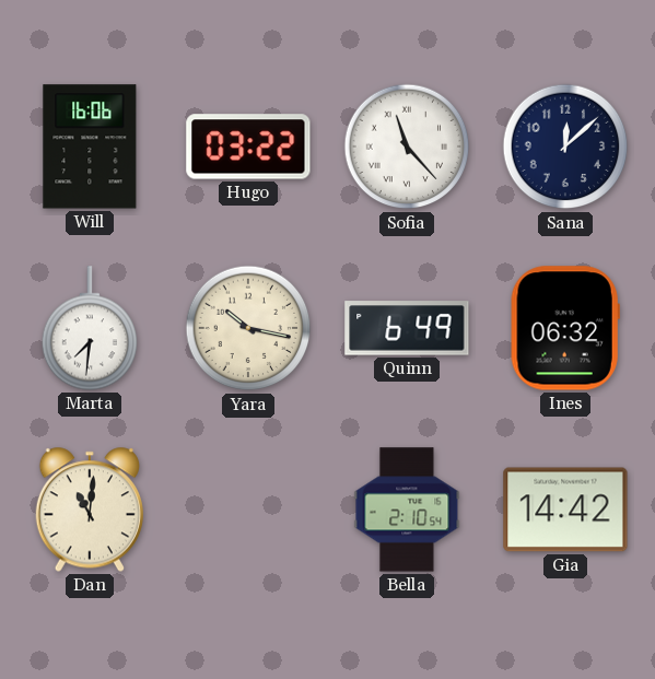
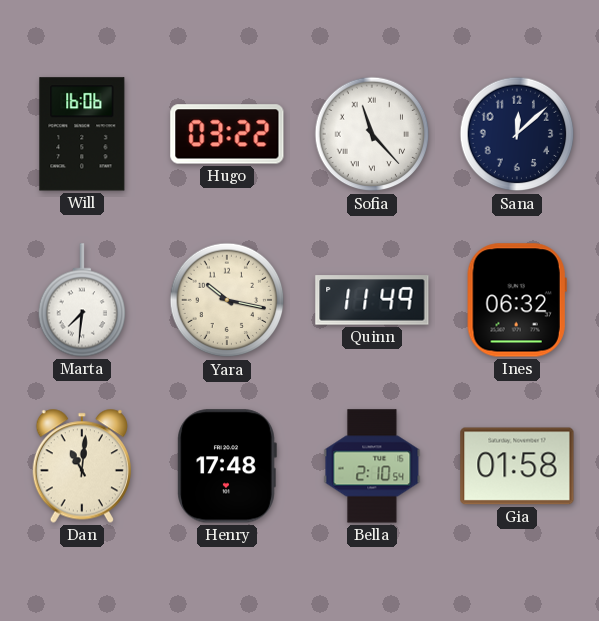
Quinn: 6:49 -> 11:49
Henry: none -> 17:48
Gia: 14:42 -> 01:58
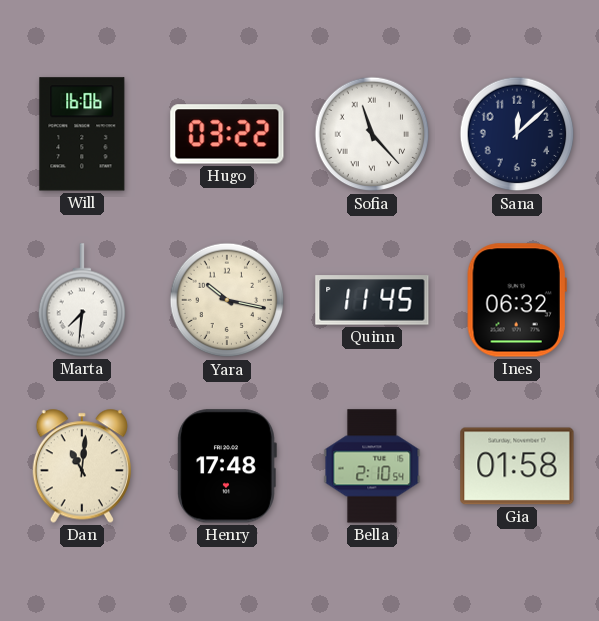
Quinn: 11:49 -> 11:45
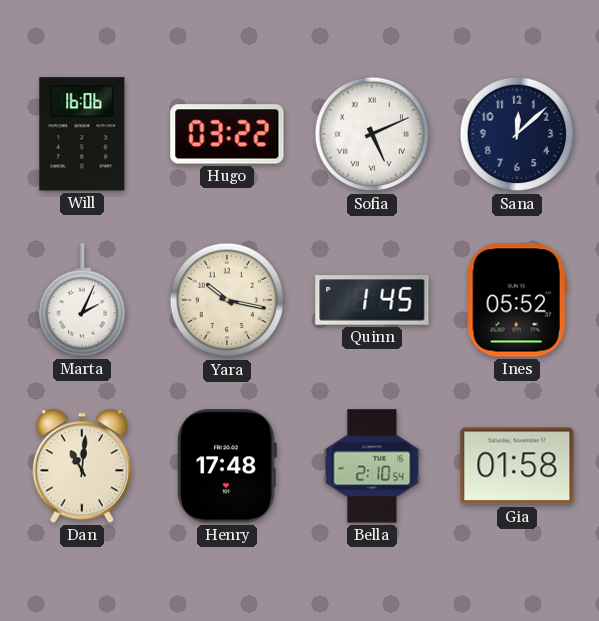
Sofia: 11:23 -> 5:11
Marta: 7:31 -> 2:04
Quinn: 11:45 -> 1:45
Ines: 06:32 -> 05:52
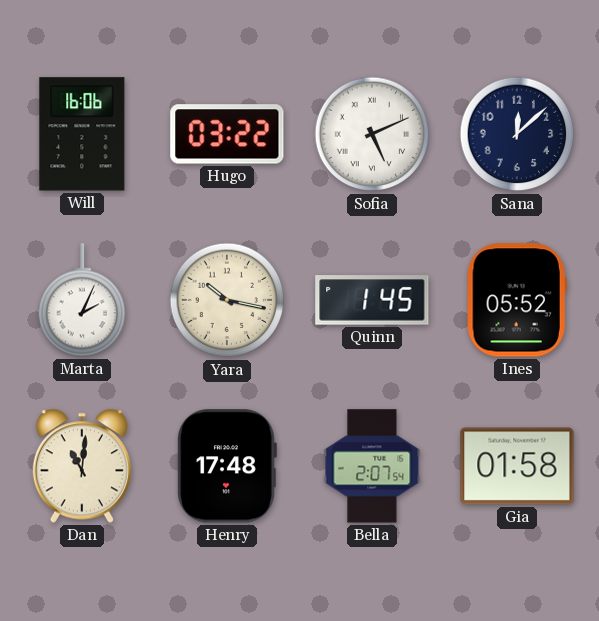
Bella: 2:10 -> 2:07
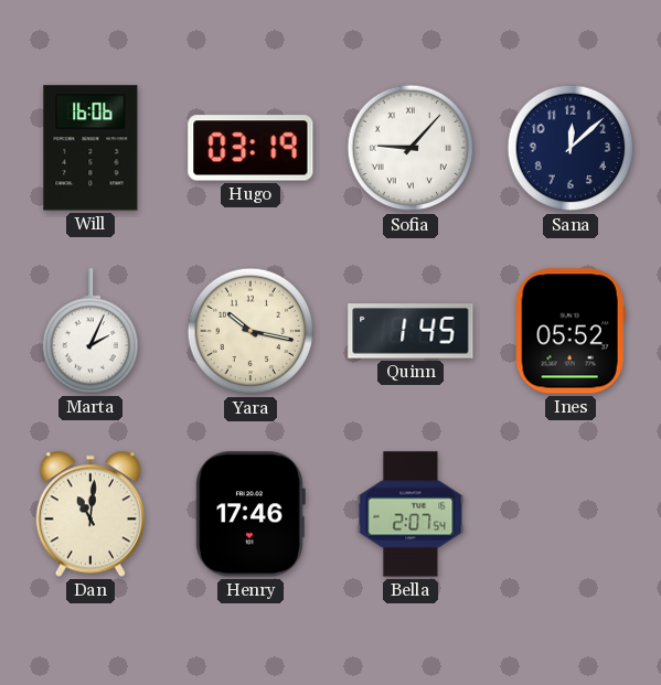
Hugo: 03:22 -> 03:19
Sofia: 5:11 -> 9:07
Henry: 17:48 -> 17:46
Gia: 01:58 -> none
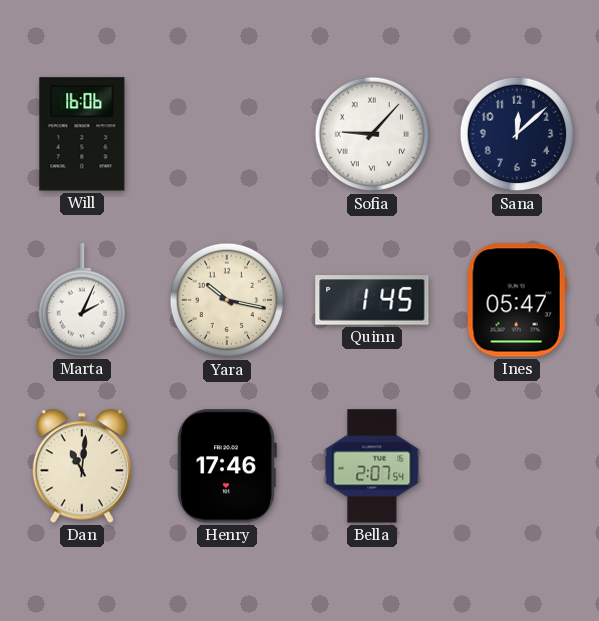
Hugo: 03:19 -> none
Ines: 05:52 -> 05:47
